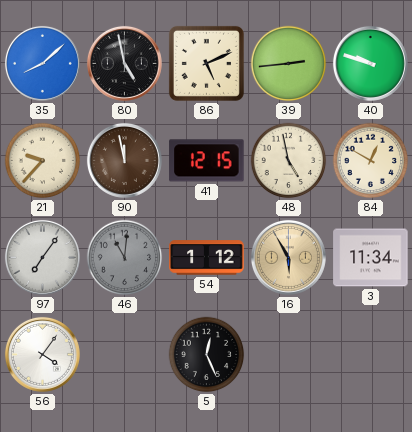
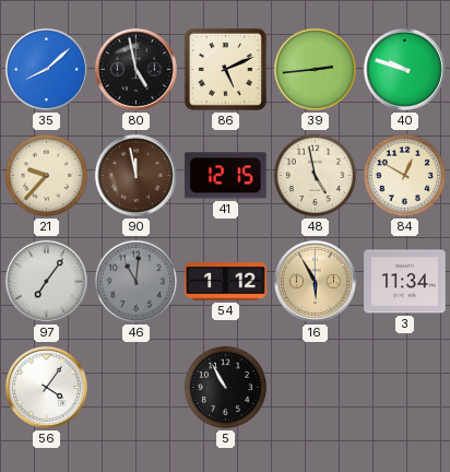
5: 12:26 -> 10:55
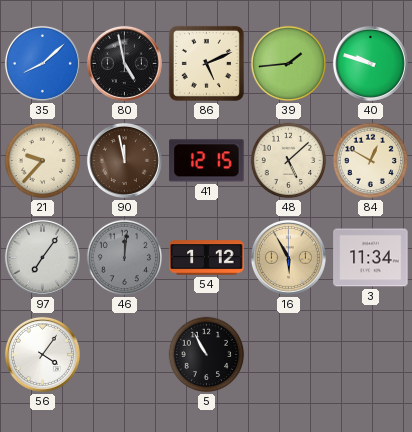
39: 2:44 -> 1:44
48: 4:58 -> 5:08
46: 11:01 -> 12:01
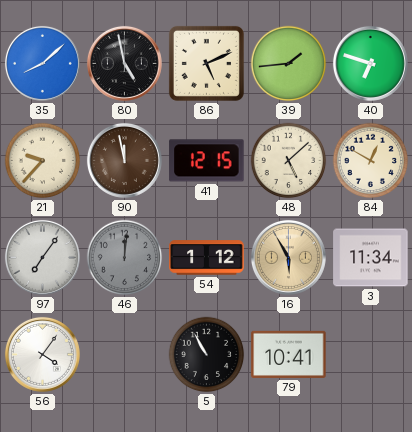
40: 9:48 -> 6:48
79: none -> 10:41
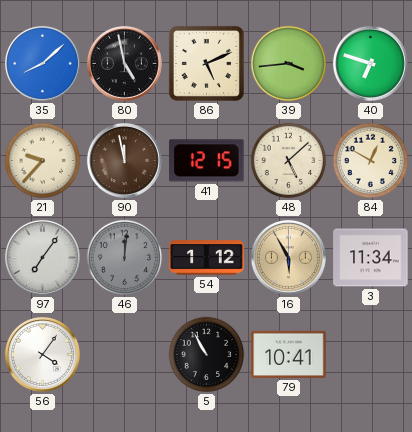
39: 1:44 -> 3:44
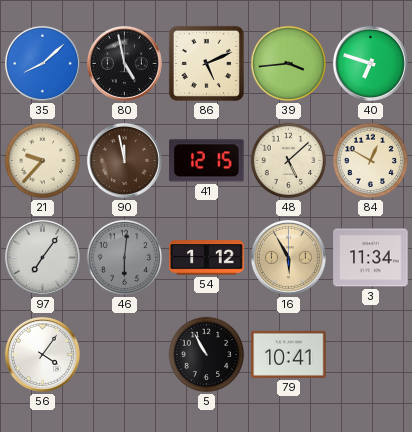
46: 12:01 -> 6:01
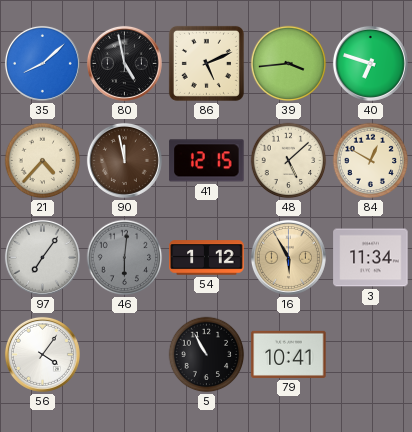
21: 9:37 -> 4:37
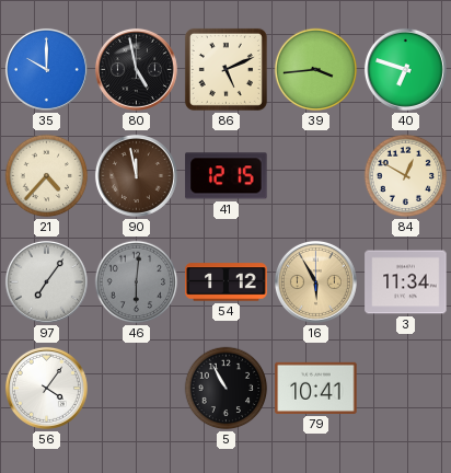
35: 8:08 -> 10:00
48: 5:08 -> none
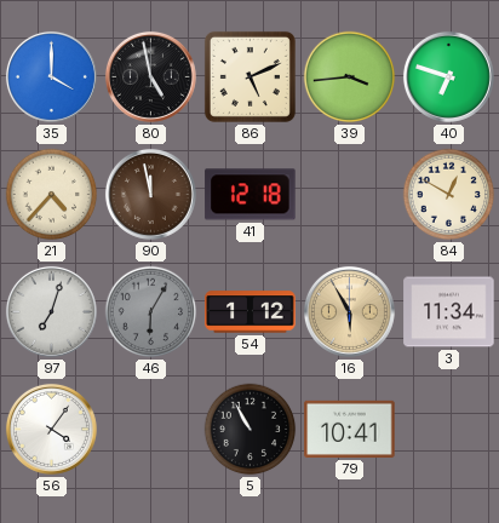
35: 10:00 -> 4:00
41: 12:15 -> 12:18
97: 7:06 -> 7:03
46: 6:01 -> 6:05
